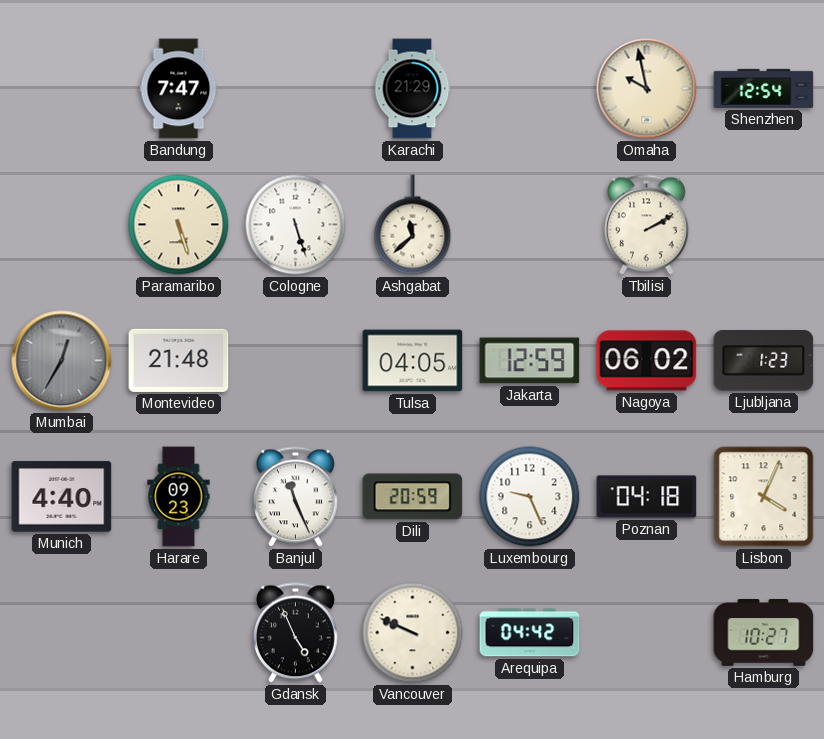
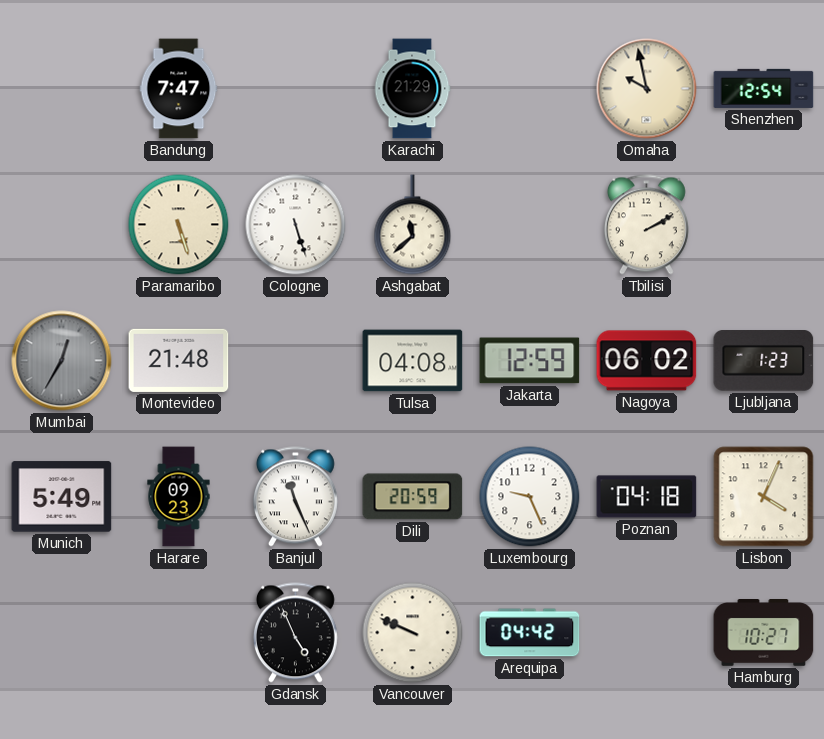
Tulsa: 04:05 -> 04:08
Munich: 4:40 -> 5:49
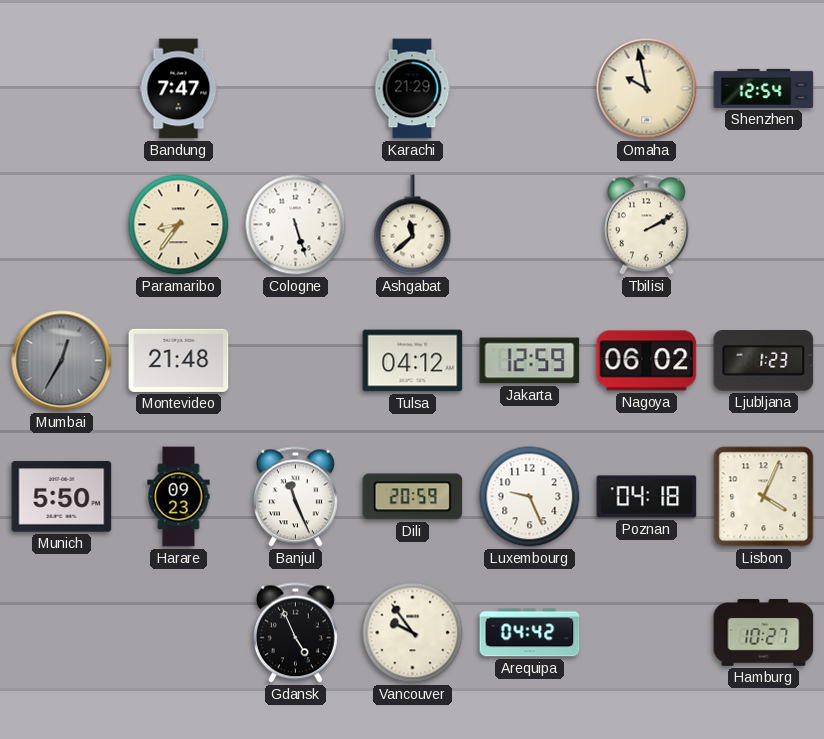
Paramaribo: 5:27 -> 8:36
Tulsa: 04:08 -> 04:12
Munich: 5:49 -> 5:50
Vancouver: 9:49 -> 9:54
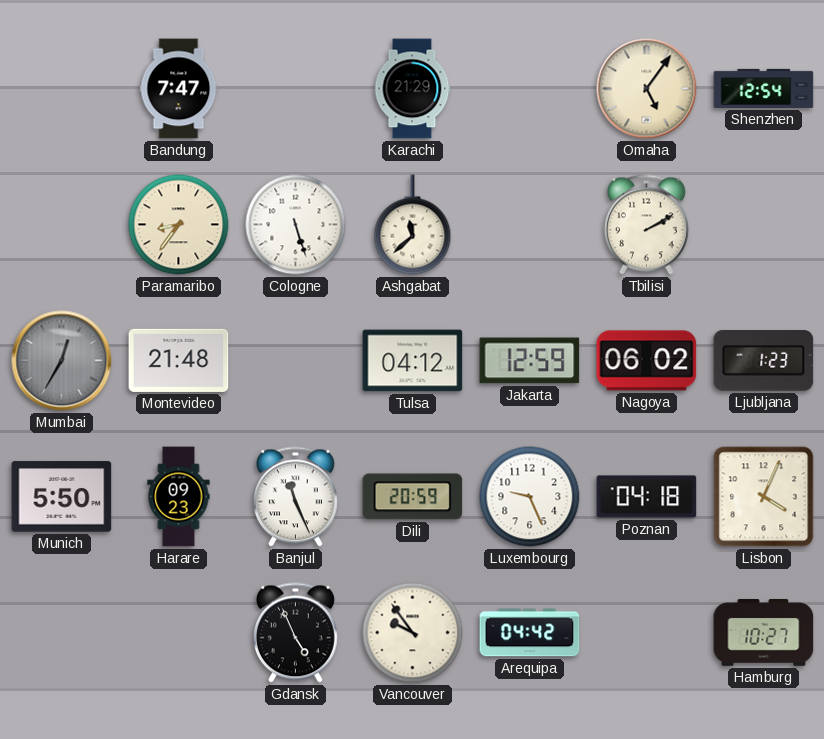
Omaha: 9:58 -> 5:06
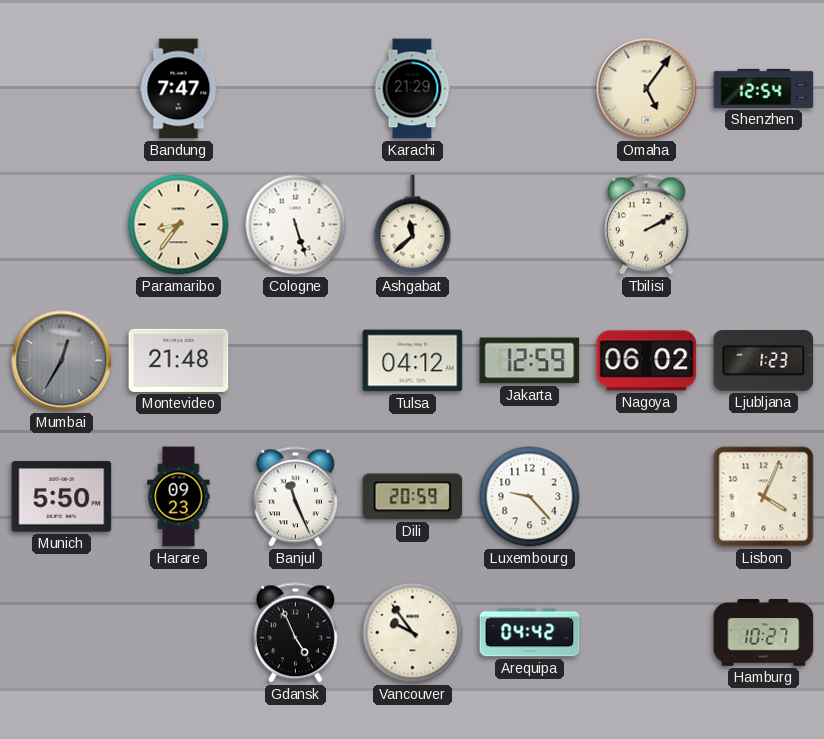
Luxembourg: 9:26 -> 9:23
Poznan: 04:18 -> none
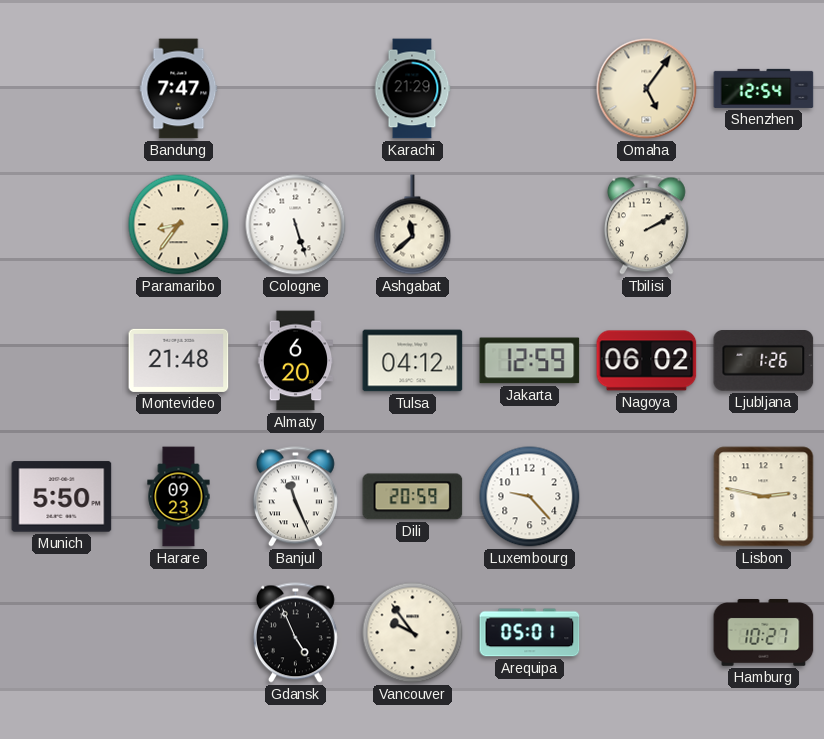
Mumbai: 12:35 -> none
Almaty: none -> 6:20
Ljubljana: 1:23 -> 1:26
Lisbon: 4:04 -> 2:47
Arequipa: 04:42 -> 05:01
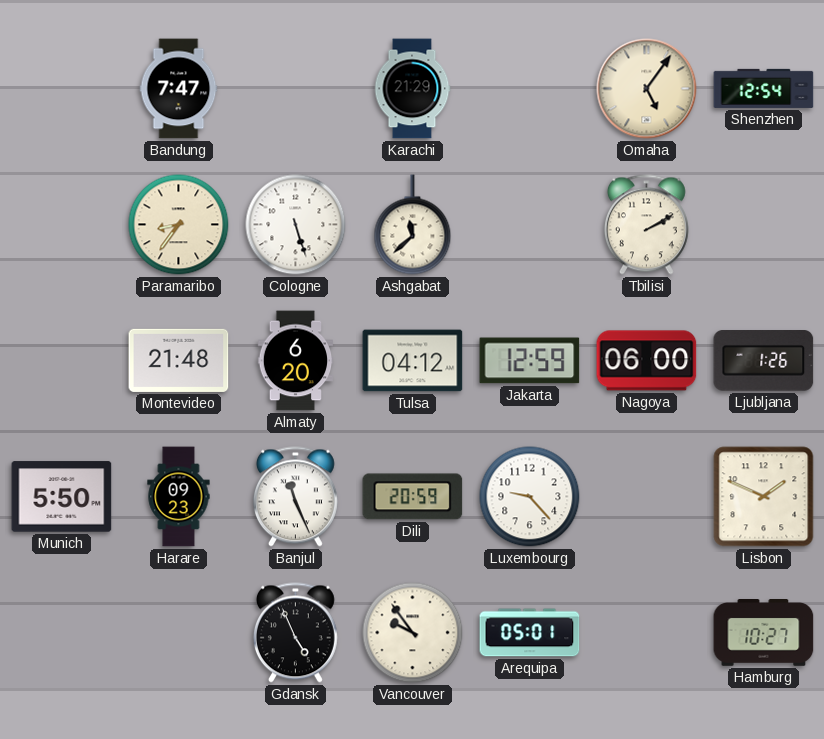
Nagoya: 06:02 -> 06:00
Lisbon: 2:47 -> 1:49
